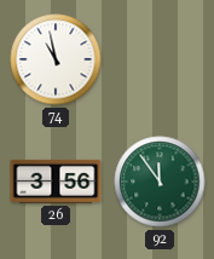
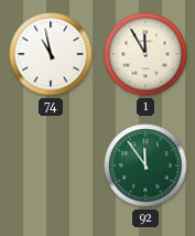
1: none -> 11:55
26: 3:56 -> none
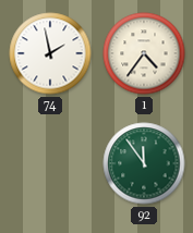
74: 10:58 -> 1:58
1: 11:55 -> 4:36
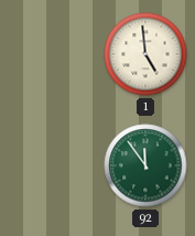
74: 1:58 -> none
1: 4:36 -> 4:59
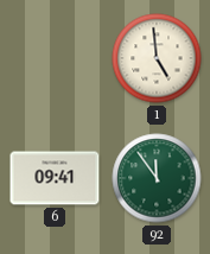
6: none -> 09:41
